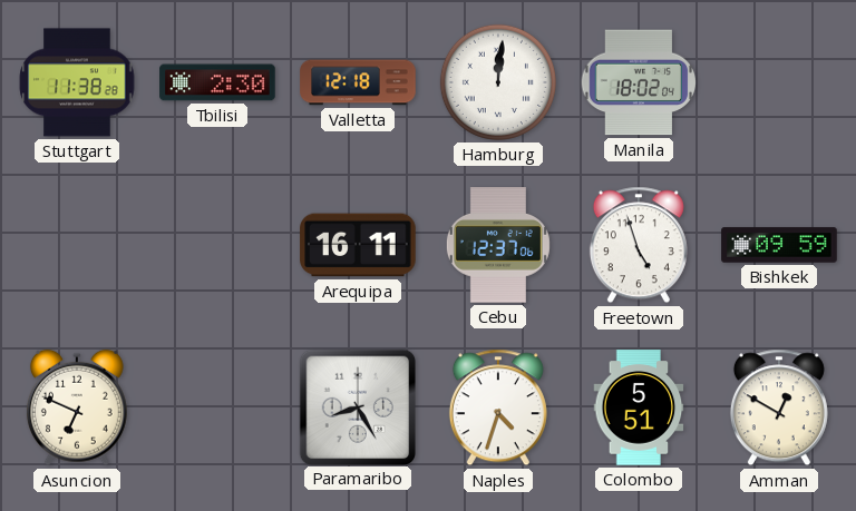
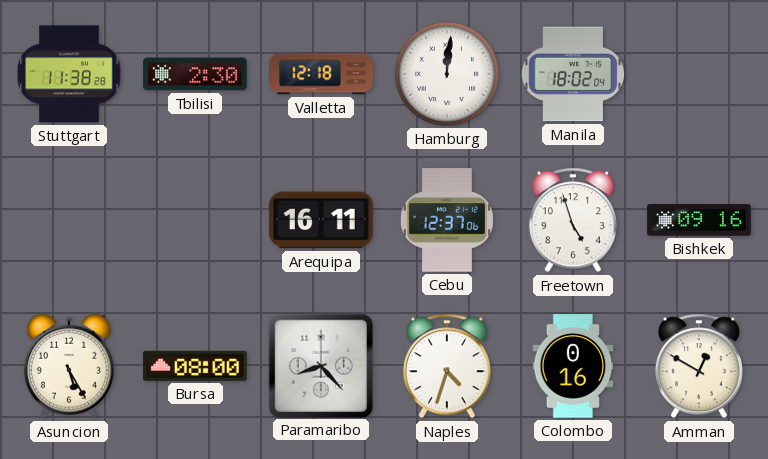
Bishkek: 09:59 -> 09:16
Asuncion: 6:49 -> 5:25
Bursa: none -> 08:00
Paramaribo: 8:25 -> 8:23
Colombo: 5:51 -> 0:16
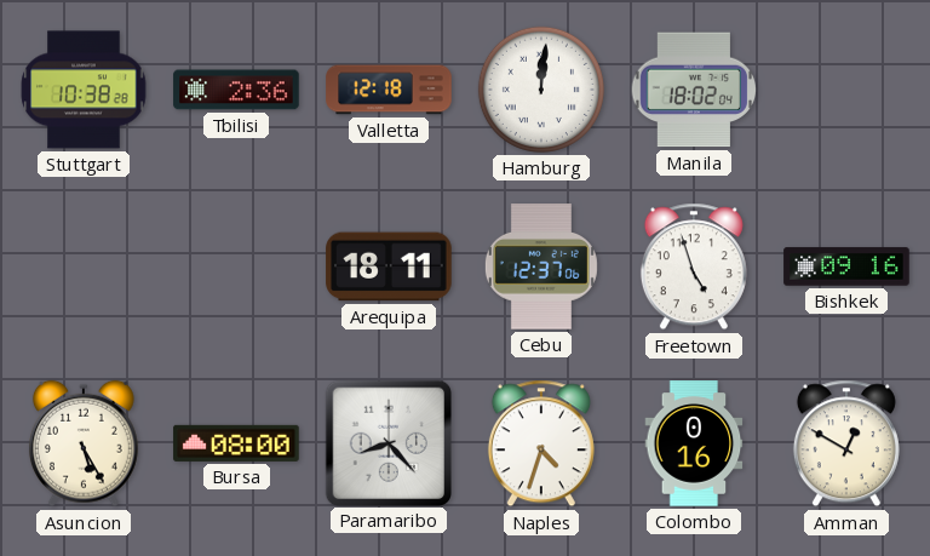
Stuttgart: 11:38 -> 10:38
Tbilisi: 2:30 -> 2:36
Arequipa: 16:11 -> 18:11
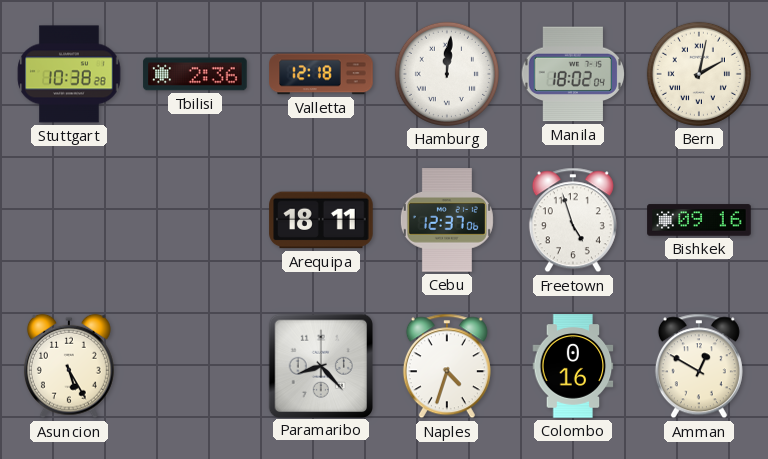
Bern: none -> 2:02
Bursa: 08:00 -> none
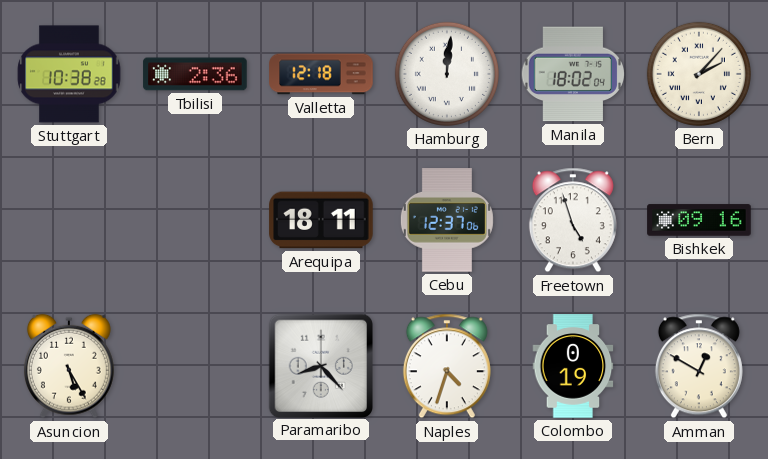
Bern: 2:02 -> 2:07
Colombo: 0:16 -> 0:19
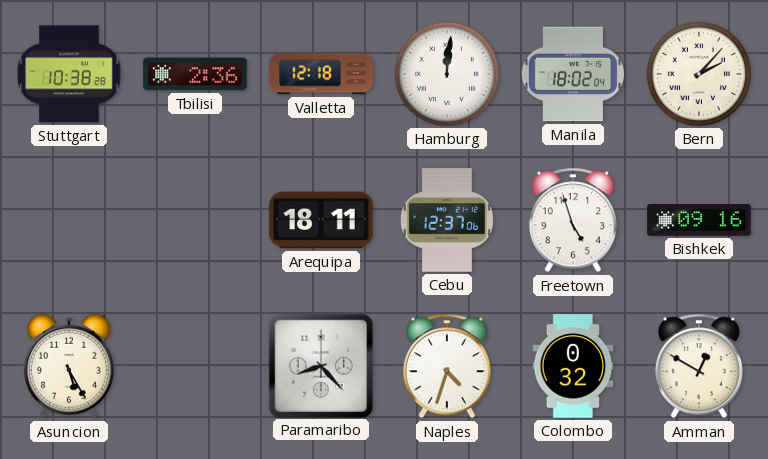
Colombo: 0:19 -> 0:32
